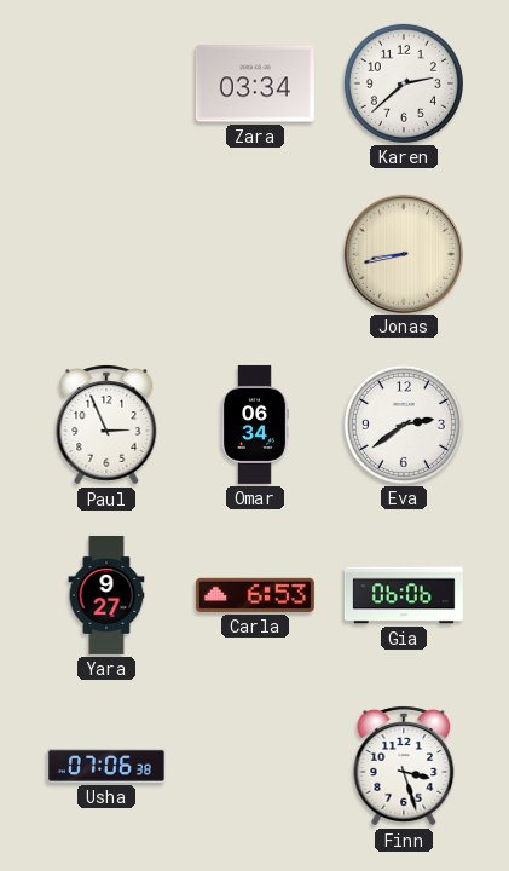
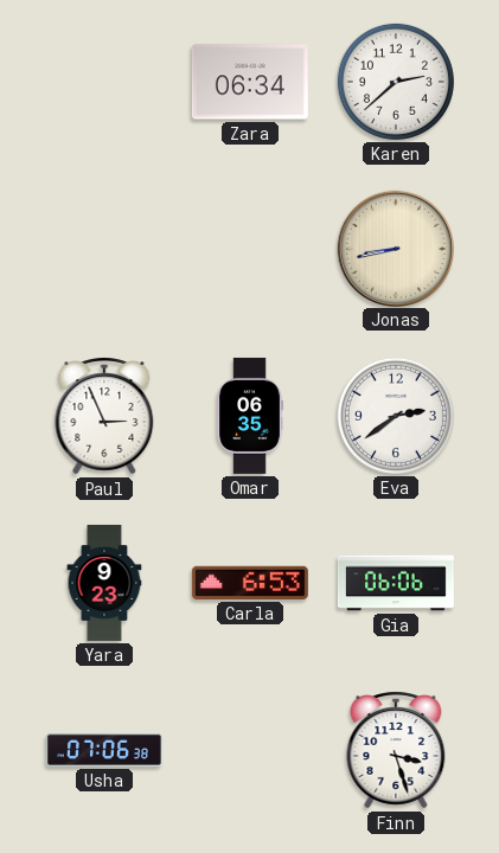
Zara: 03:34 -> 06:34
Omar: 06:34 -> 06:35
Yara: 9:27 -> 9:23
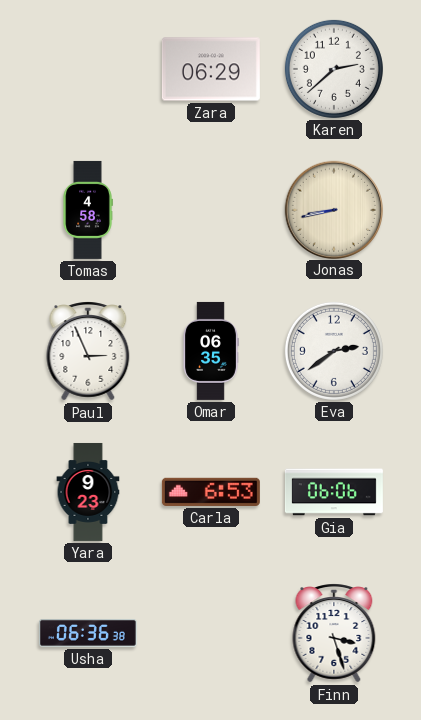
Zara: 06:34 -> 06:29
Tomas: none -> 4:58
Usha: 07:06 -> 06:36
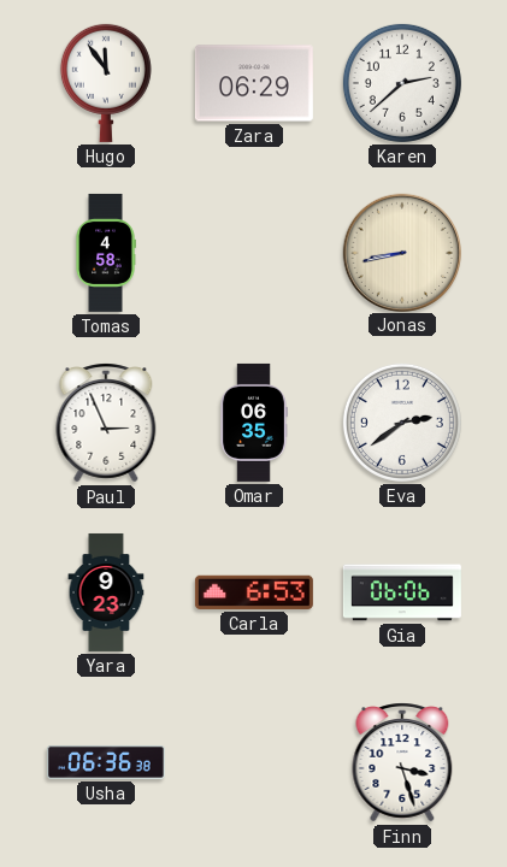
Hugo: none -> 11:54
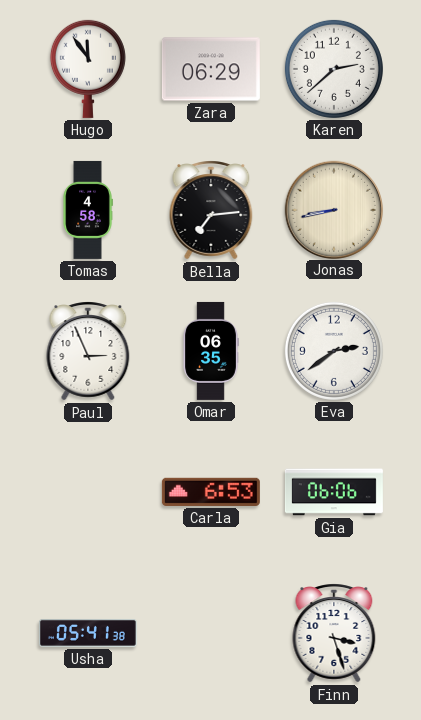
Bella: none -> 7:14
Yara: 9:23 -> none
Usha: 06:36 -> 05:41
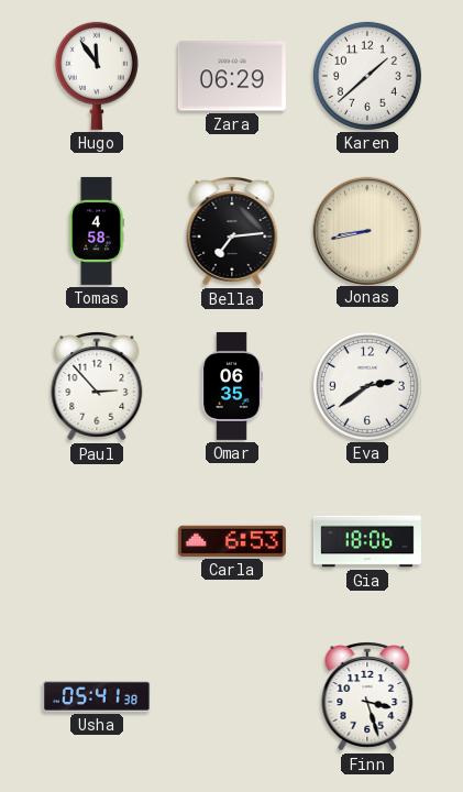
Karen: 2:38 -> 1:38
Paul: 2:56 -> 2:53
Gia: 06:06 -> 18:06
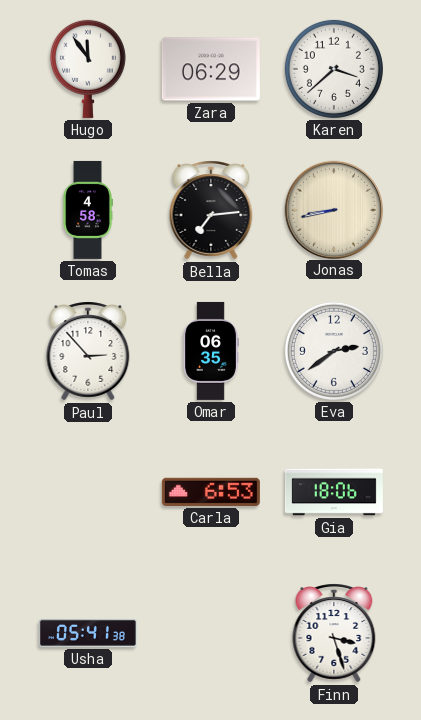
Karen: 1:38 -> 3:38
